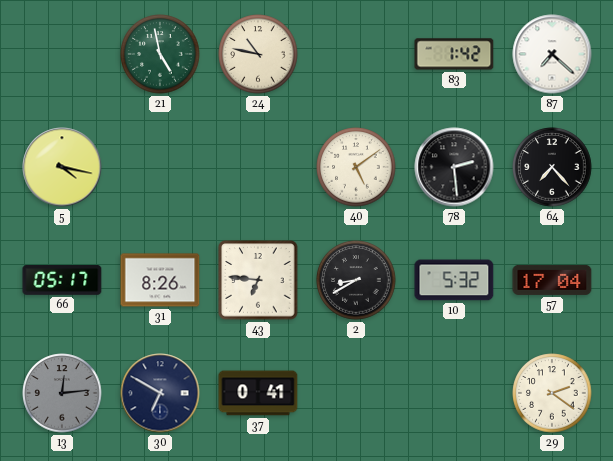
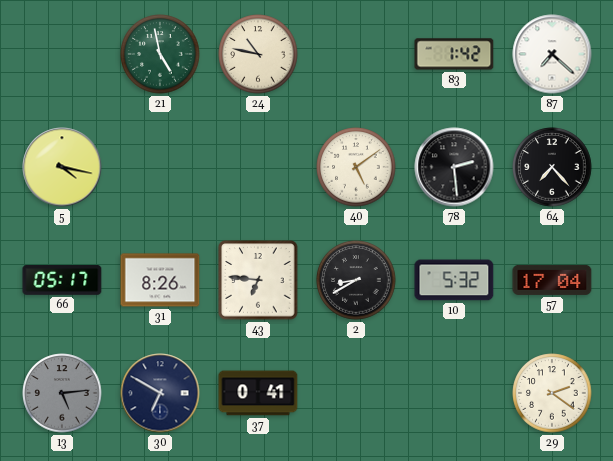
13: 12:14 -> 5:14
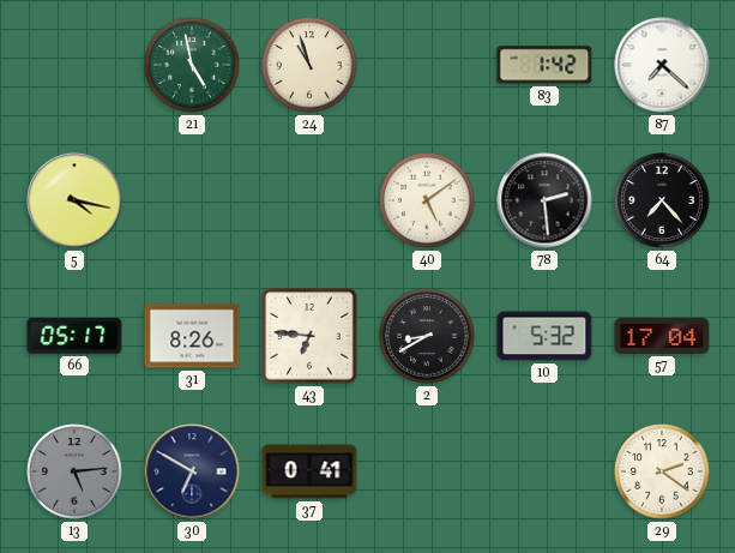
24: 10:47 -> 10:57
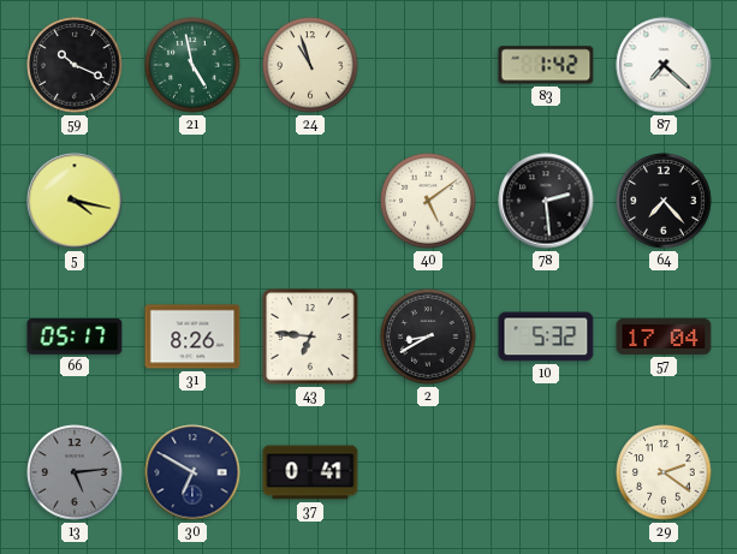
59: none -> 10:19
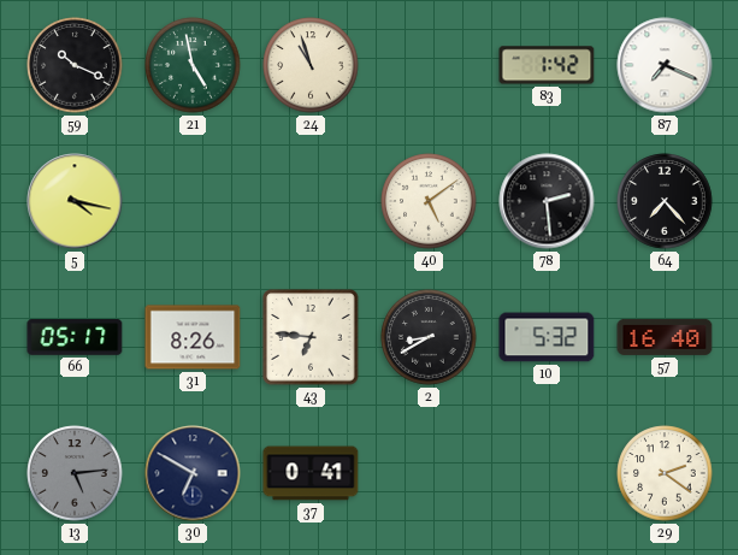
87: 7:22 -> 7:19
57: 17:04 -> 16:40
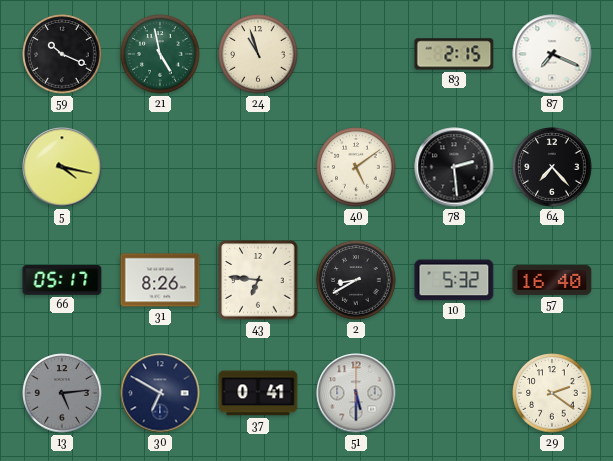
83: 1:42 -> 2:15
51: none -> 5:30
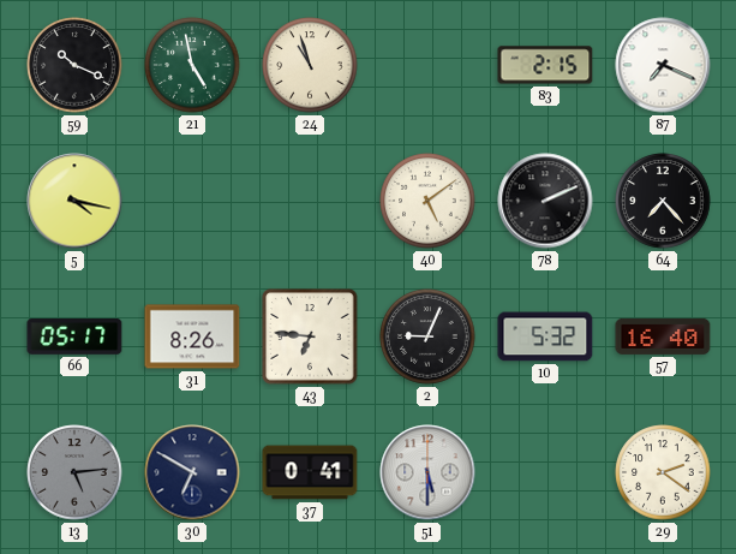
78: 2:29 -> 2:11
2: 8:40 -> 9:04
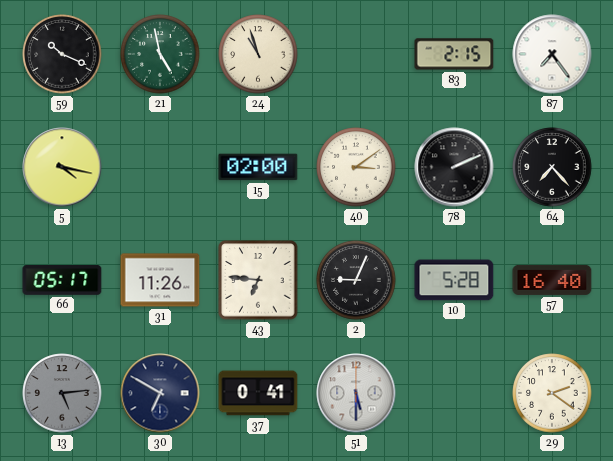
87: 7:19 -> 7:24
15: none -> 02:00
40: 5:09 -> 3:09
31: 8:26 -> 11:26
10: 5:32 -> 5:28
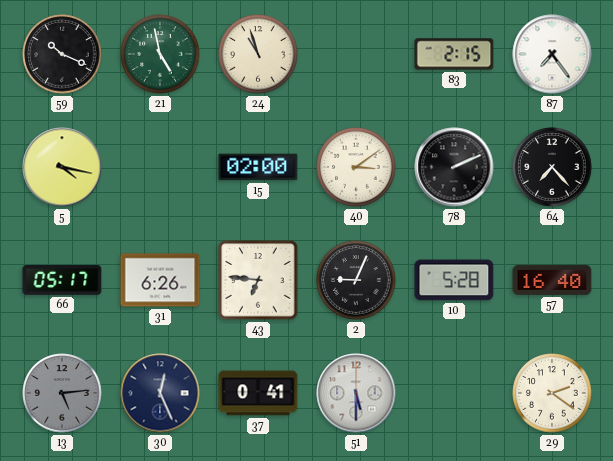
31: 11:26 -> 6:26
30: 6:50 -> 12:26
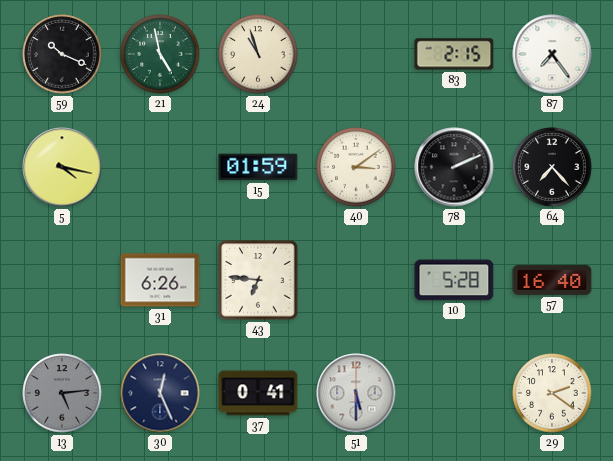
15: 02:00 -> 01:59
66: 05:17 -> none
2: 9:04 -> none
